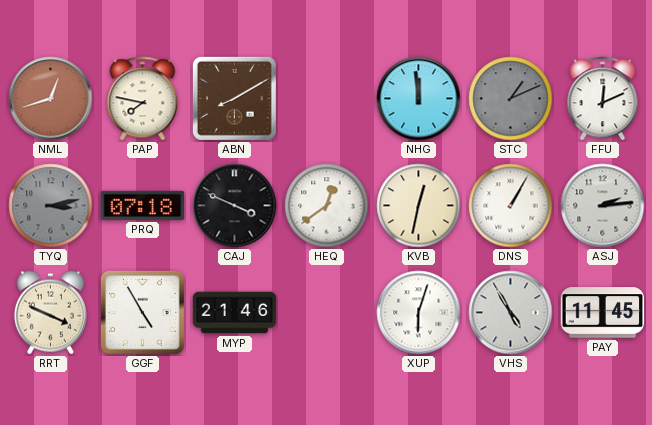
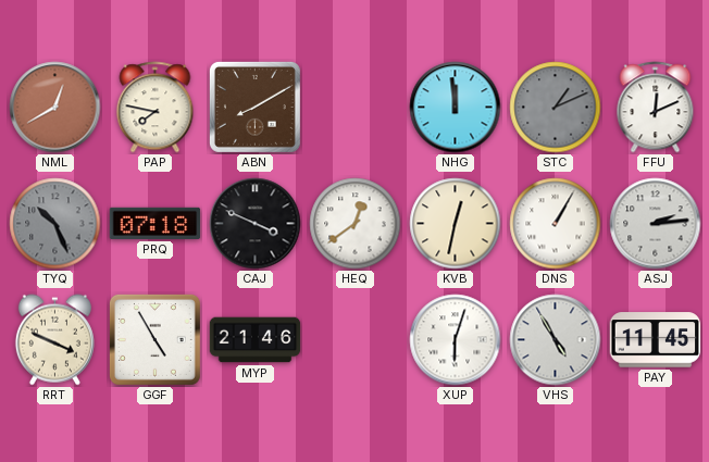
NML: 12:42 -> 12:40
TYQ: 3:13 -> 10:26
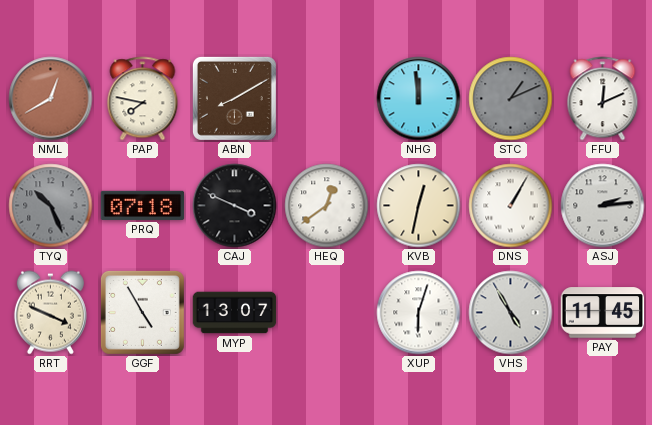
MYP: 21:46 -> 13:07
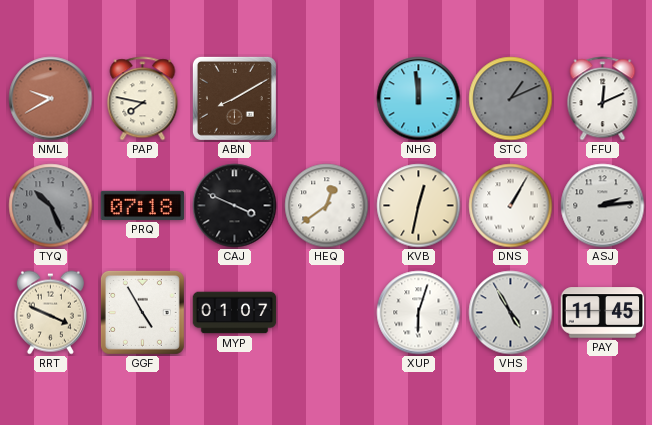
NML: 12:40 -> 9:40
MYP: 13:07 -> 01:07
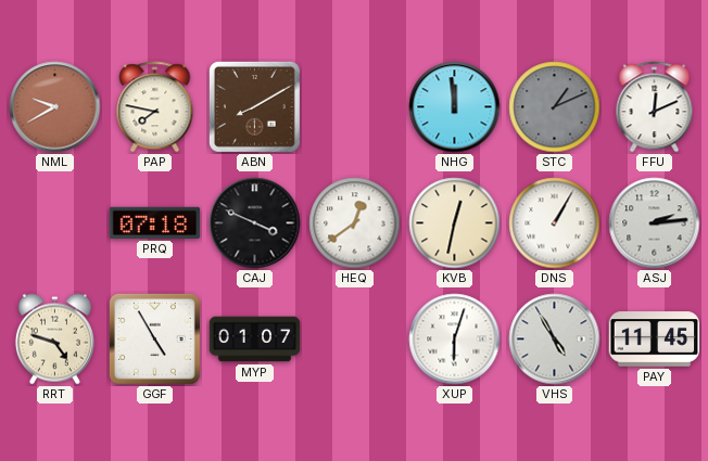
TYQ: 10:26 -> none
RRT: 3:49 -> 4:48
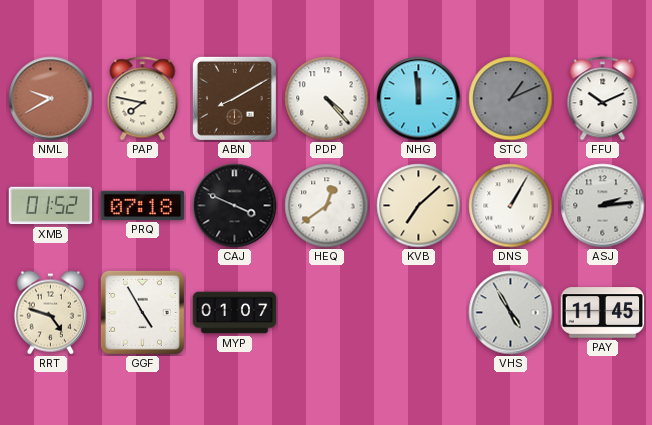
PDP: none -> 4:23
FFU: 12:11 -> 10:11
XMB: none -> 01:52
KVB: 12:32 -> 7:08
XUP: 6:03 -> none
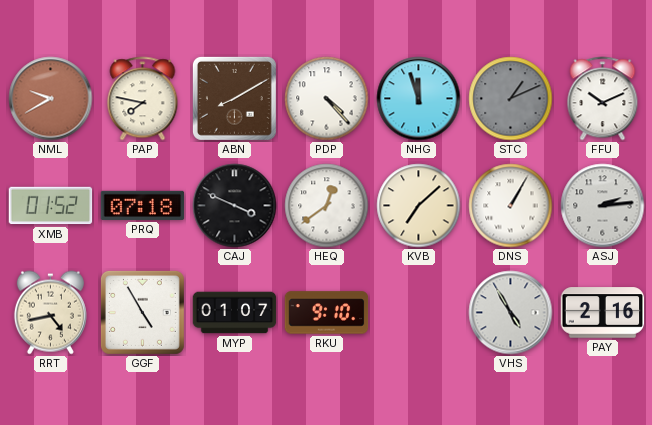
NHG: 11:59 -> 11:57
RRT: 4:48 -> 4:43
RKU: none -> 9:10
PAY: 11:45 -> 2:16
